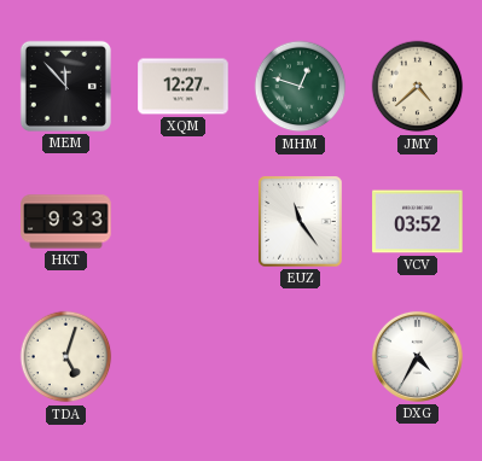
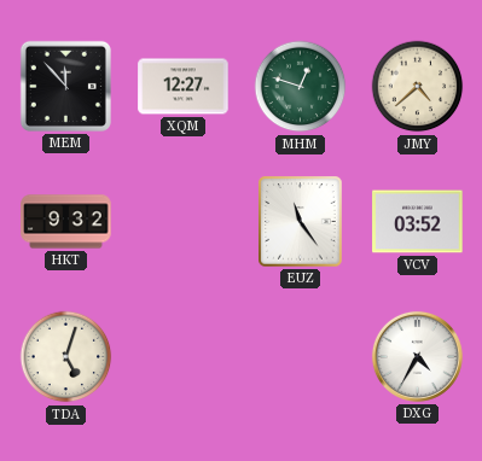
HKT: 9:33 -> 9:32
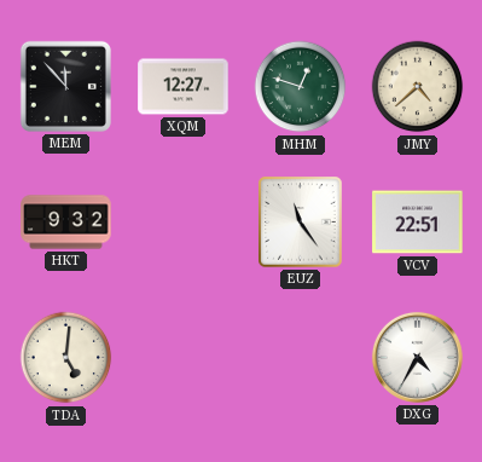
VCV: 03:52 -> 22:51
TDA: 5:03 -> 5:01
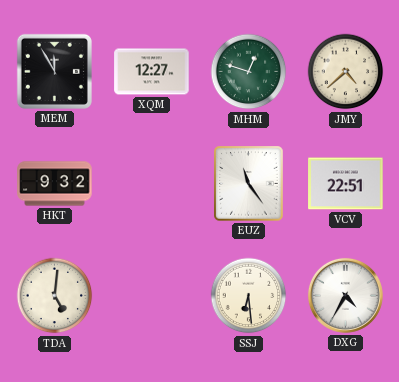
MEM: 11:53 -> 11:55
SSJ: none -> 6:29
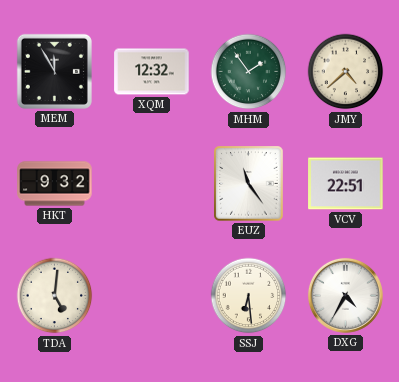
XQM: 12:27 -> 12:32
MHM: 12:48 -> 1:54
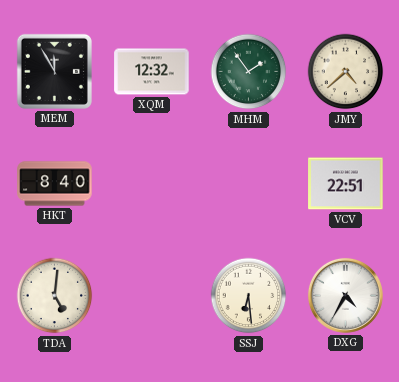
HKT: 9:32 -> 8:40
EUZ: 11:24 -> none
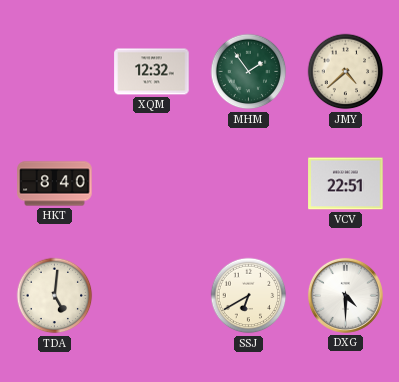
MEM: 11:55 -> none
SSJ: 6:29 -> 6:40
DXG: 4:35 -> 4:30
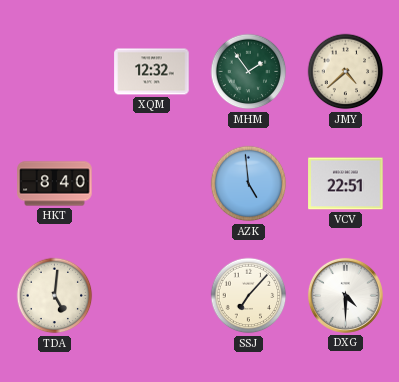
AZK: none -> 4:59
SSJ: 6:40 -> 7:07
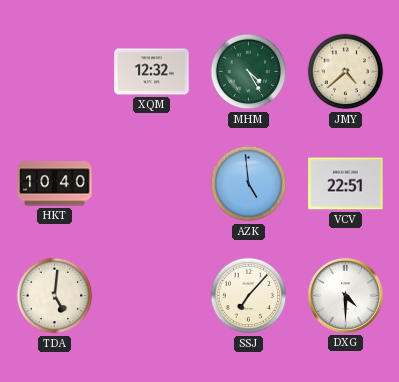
MHM: 1:54 -> 4:25
HKT: 8:40 -> 10:40
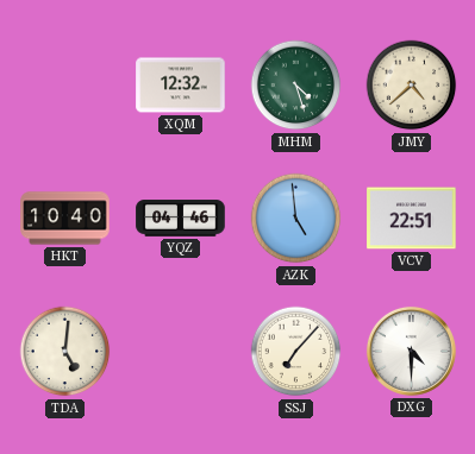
MHM: 4:25 -> 4:27
YQZ: none -> 04:46
